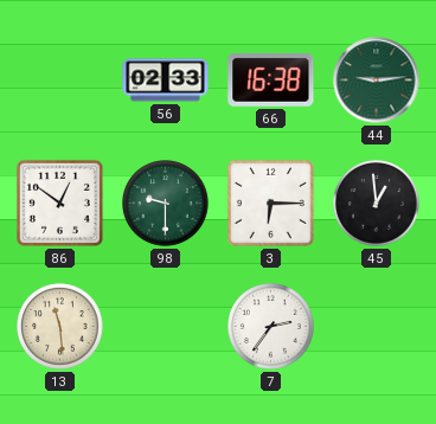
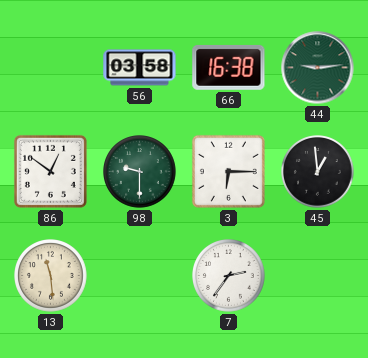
56: 02:33 -> 03:58
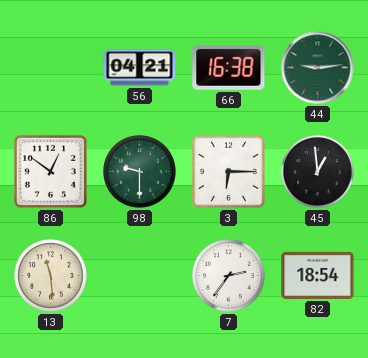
56: 03:58 -> 04:21
82: none -> 18:54
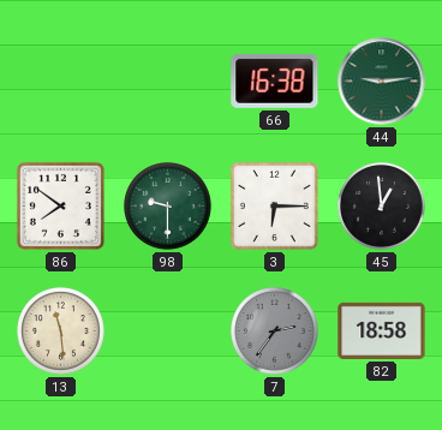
56: 04:21 -> none
86: 12:51 -> 7:51
7 dial: white -> grey
82: 18:54 -> 18:58
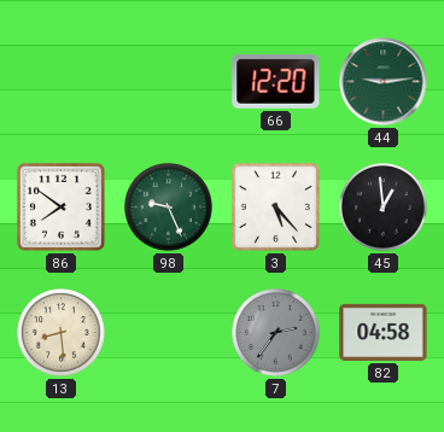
66: 16:38 -> 12:20
98: 9:30 -> 9:26
3: 6:15 -> 5:23
13: 11:29 -> 8:29
82: 18:58 -> 04:58
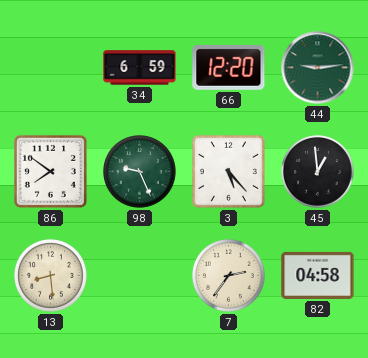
34: none -> 6:59
7 dial: grey -> cream
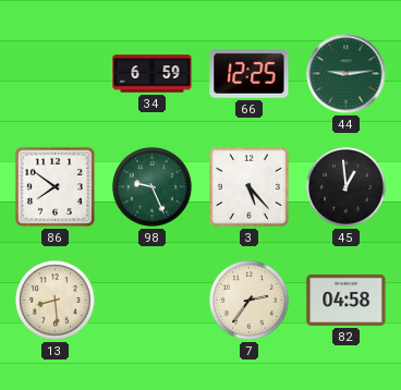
66: 12:20 -> 12:25
